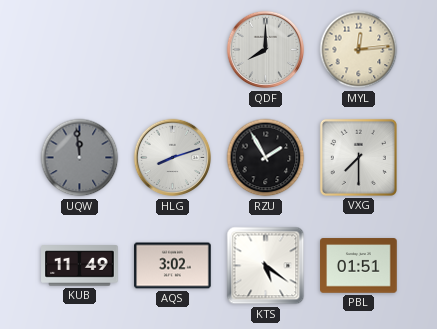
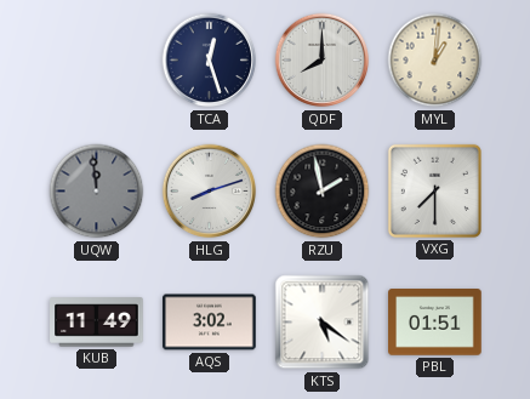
TCA: none -> 12:27
MYL: 12:14 -> 1:01
RZU: 1:55 -> 1:58
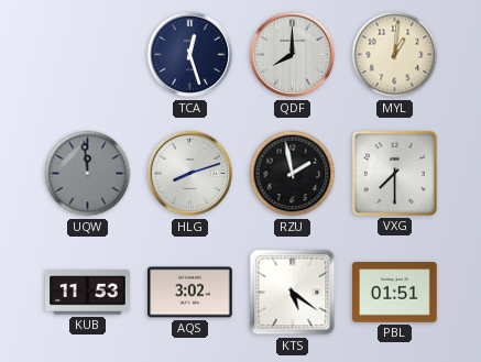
KUB: 11:49 -> 11:53
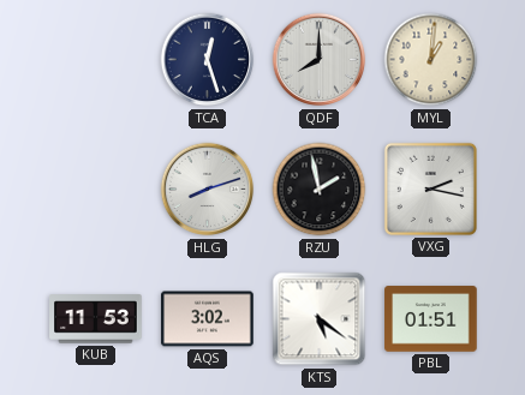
UQW: 11:59 -> none
VXG: 7:30 -> 2:17
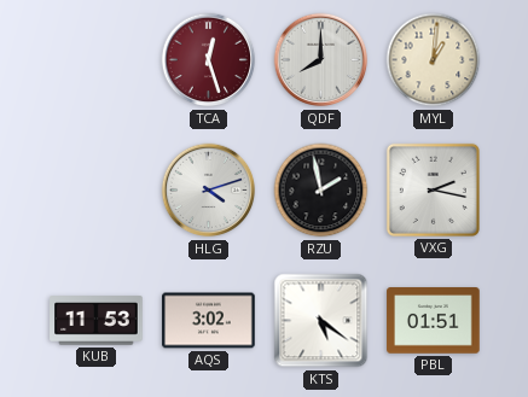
TCA dial: navy -> burgundy
HLG: 8:12 -> 4:12
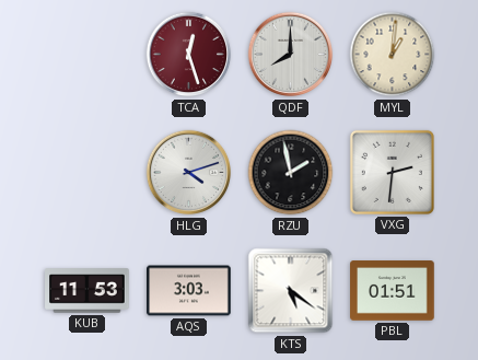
VXG: 2:17 -> 2:31
AQS: 3:02 -> 3:03
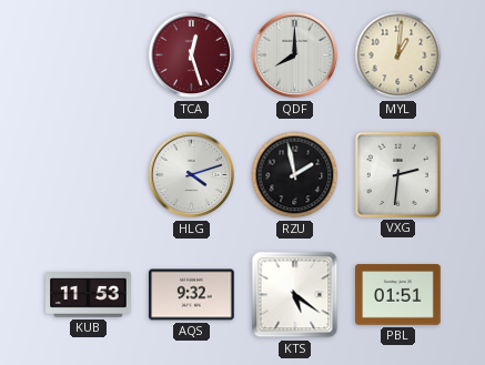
AQS: 3:03 -> 9:32
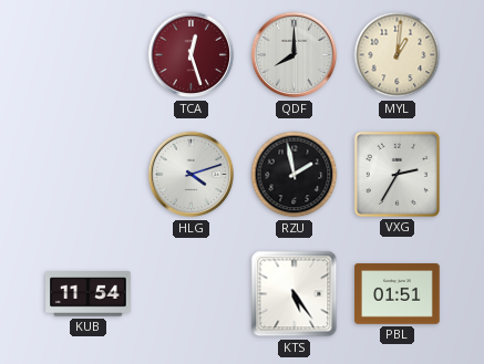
VXG: 2:31 -> 2:35
KUB: 11:53 -> 11:54
AQS: 9:32 -> none
KTS: 5:21 -> 5:24
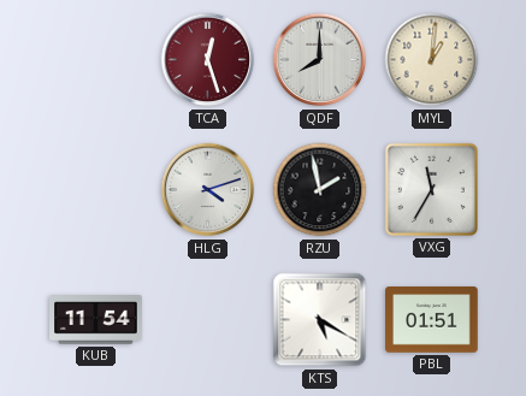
VXG: 2:35 -> 11:35
KTS: 5:24 -> 5:20
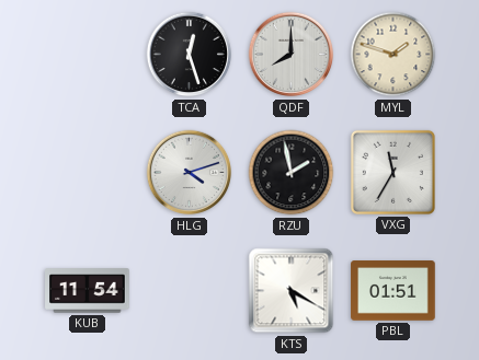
TCA dial: burgundy -> black
MYL: 1:01 -> 1:48
